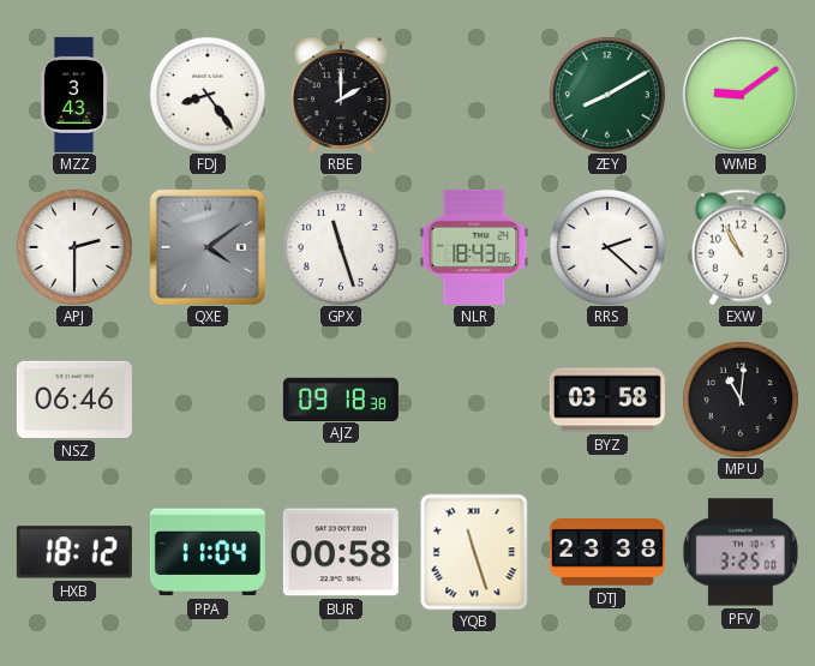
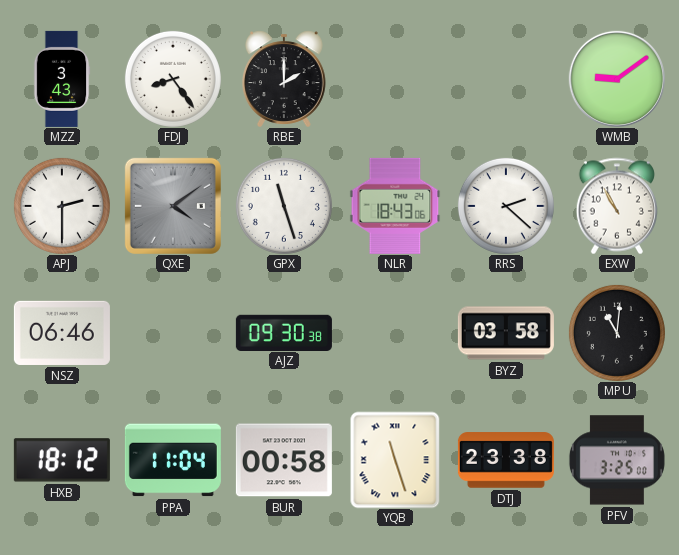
ZEY: 8:10 -> none
AJZ: 09:18 -> 09:30
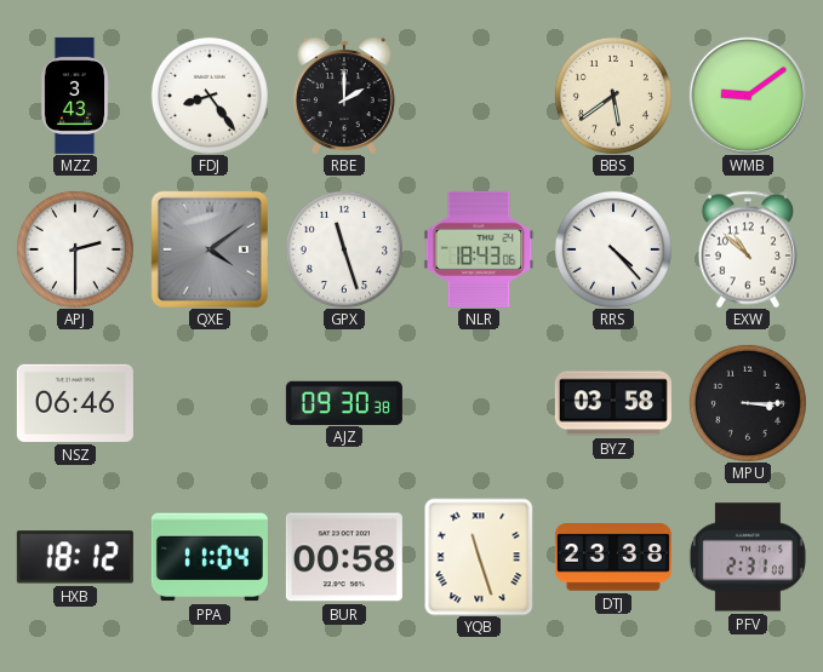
BBS: none -> 5:39
RRS: 2:22 -> 4:23
EXW: 10:55 -> 10:52
MPU: 11:01 -> 3:15
PFV: 3:25 -> 2:31
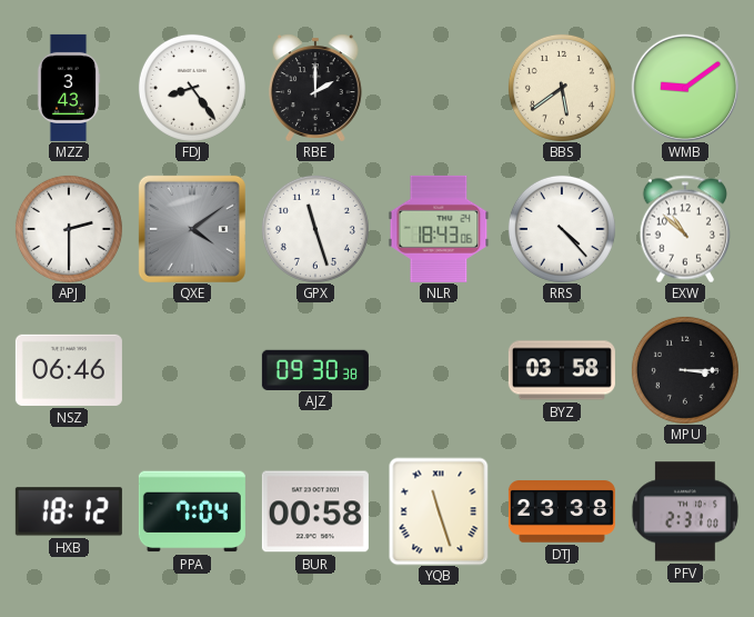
PPA: 11:04 -> 7:04
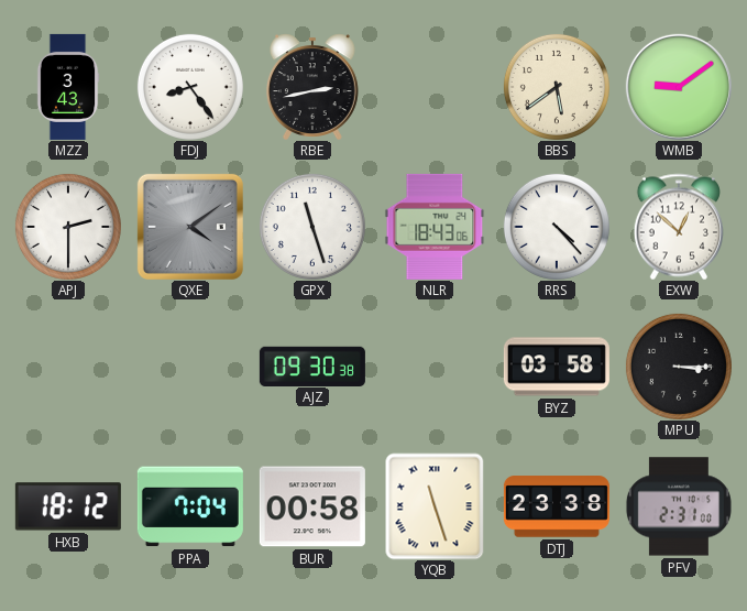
RBE: 2:00 -> 2:43
EXW: 10:52 -> 12:52
NSZ: 06:46 -> none
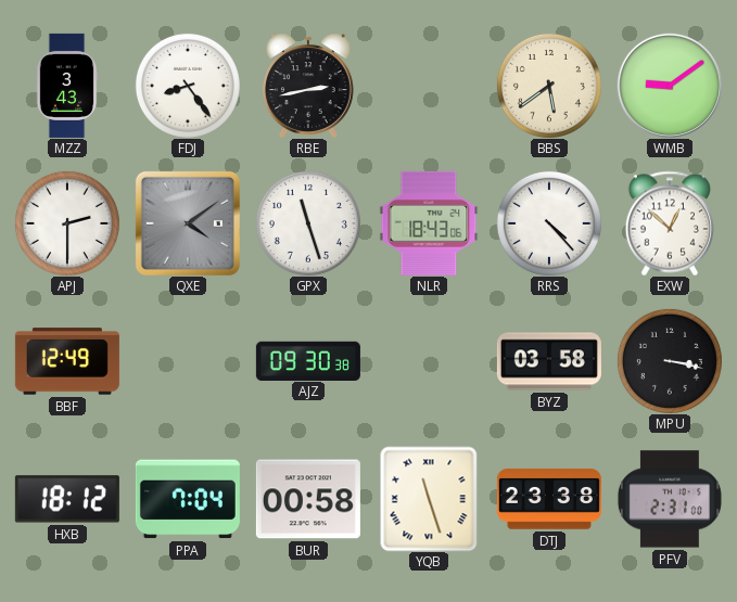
BBF: none -> 12:49
MPU: 3:15 -> 3:17
